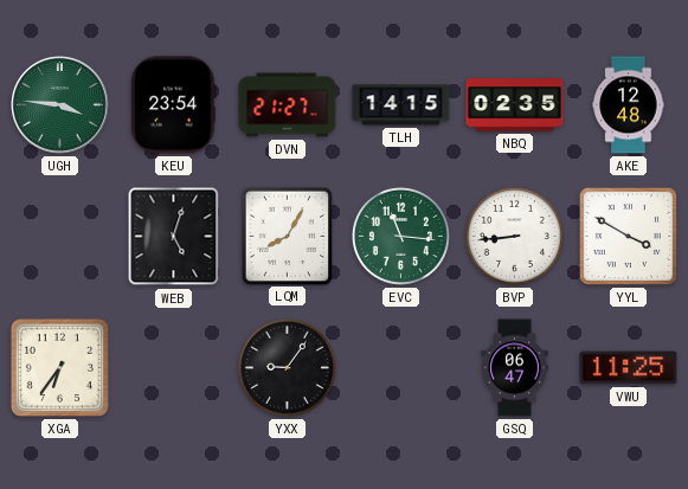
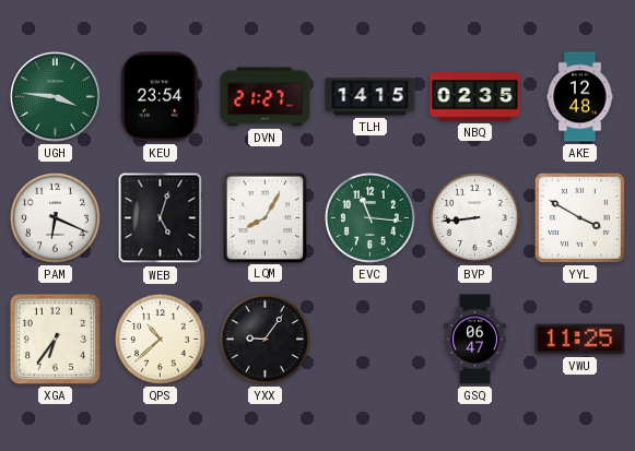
PAM: none -> 6:19
QPS: none -> 10:38
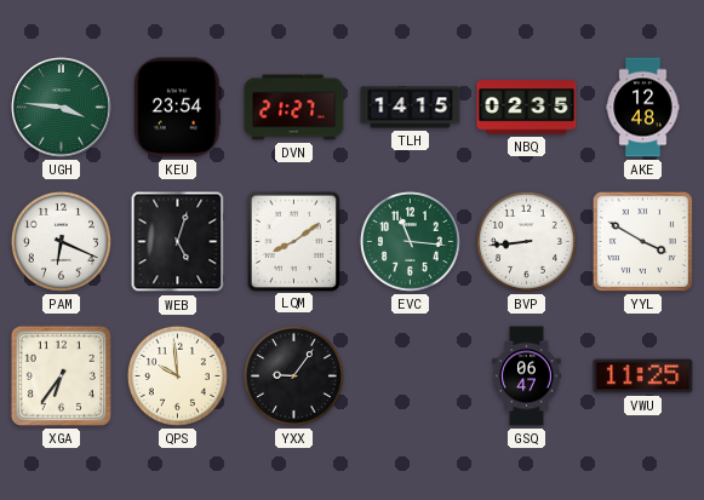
LQM: 8:05 -> 8:09
QPS: 10:38 -> 9:59
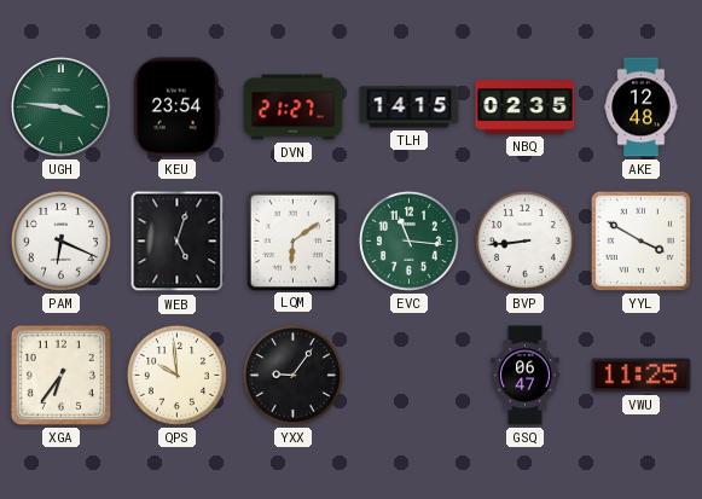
LQM: 8:09 -> 6:09
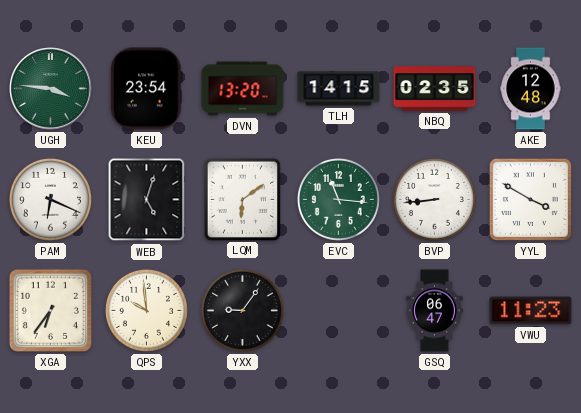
DVN: 21:27 -> 13:20
VWU: 11:25 -> 11:23
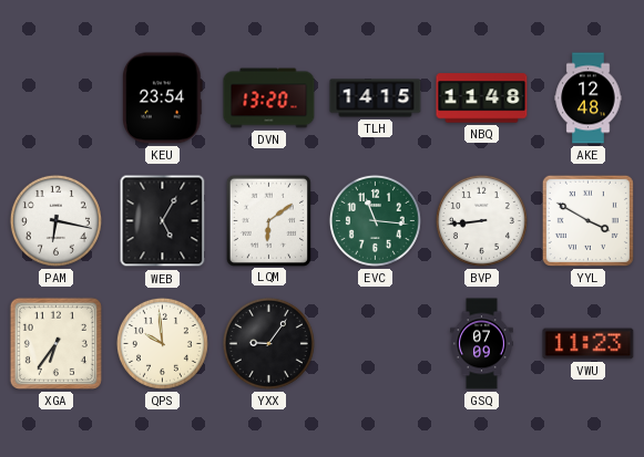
UGH: 3:46 -> none
NBQ: 02:35 -> 11:48
PAM: 6:19 -> 6:17
WEB: 5:03 -> 5:05
GSQ: 06:47 -> 07:09
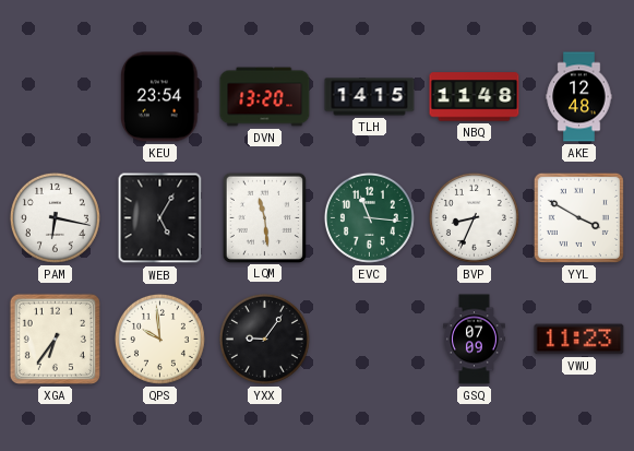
LQM: 6:09 -> 11:29
BVP: 8:44 -> 8:34
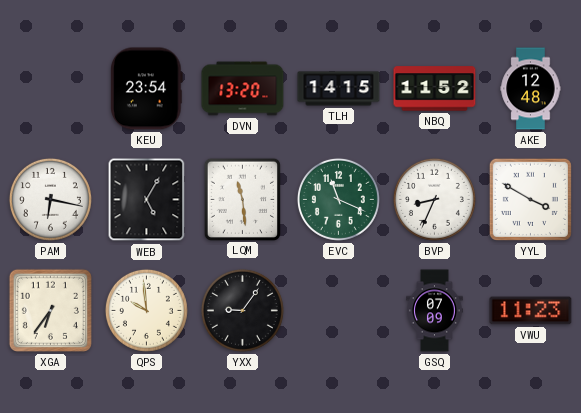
NBQ: 11:48 -> 11:52
EVC: 11:16 -> 11:19
